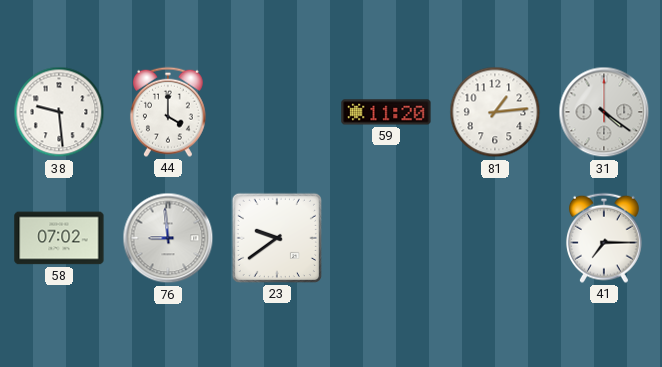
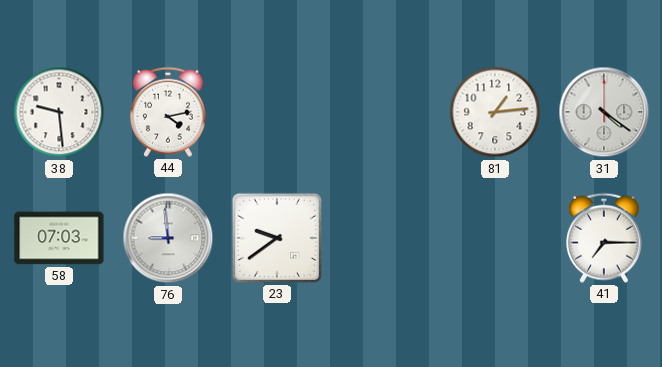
44: 4:00 -> 4:13
59: 11:20 -> none
58: 07:02 -> 07:03
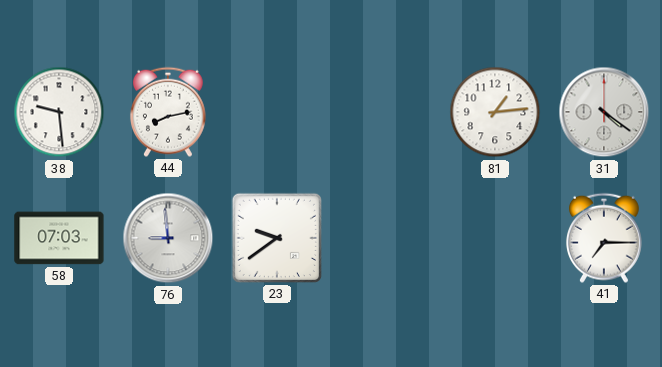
44: 4:13 -> 8:13
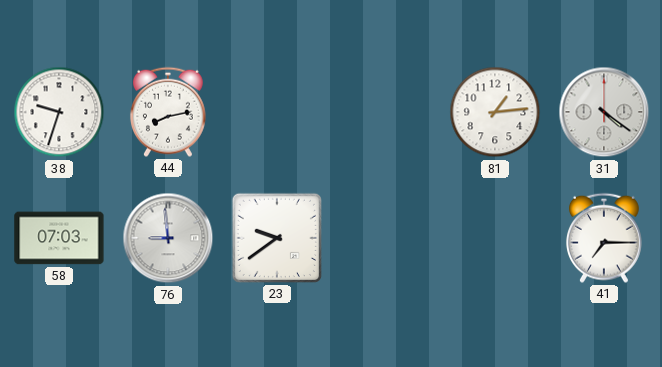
38: 9:29 -> 9:33
